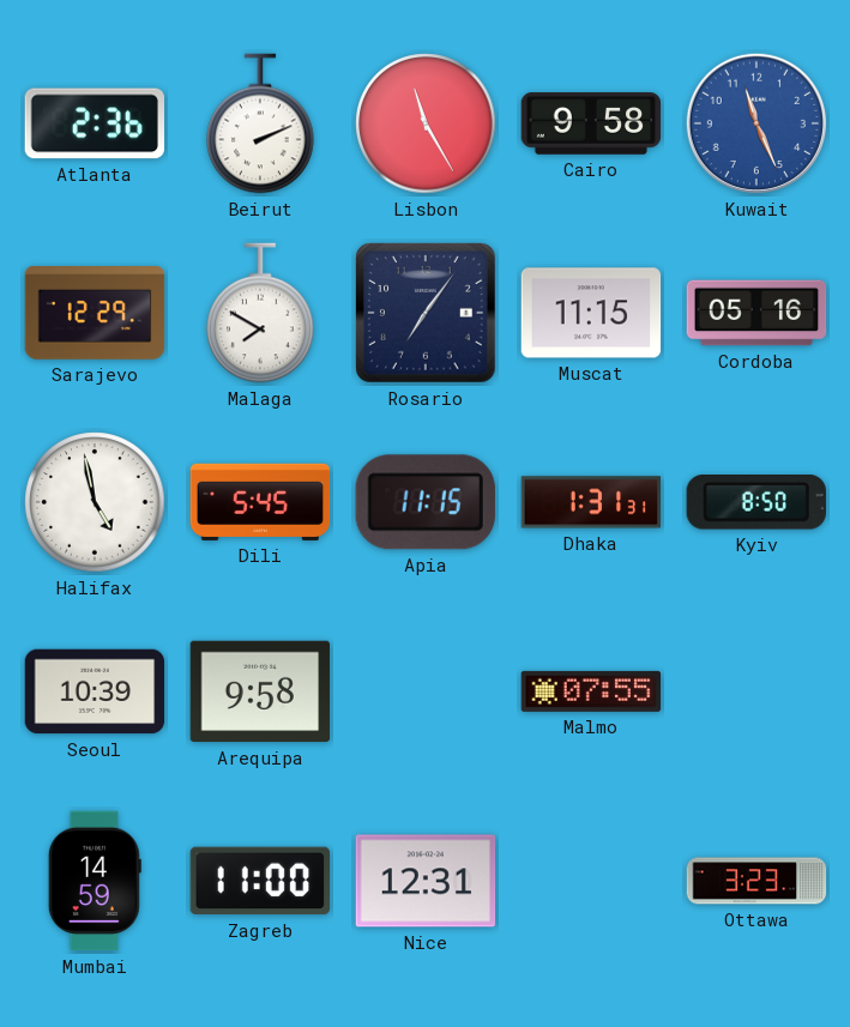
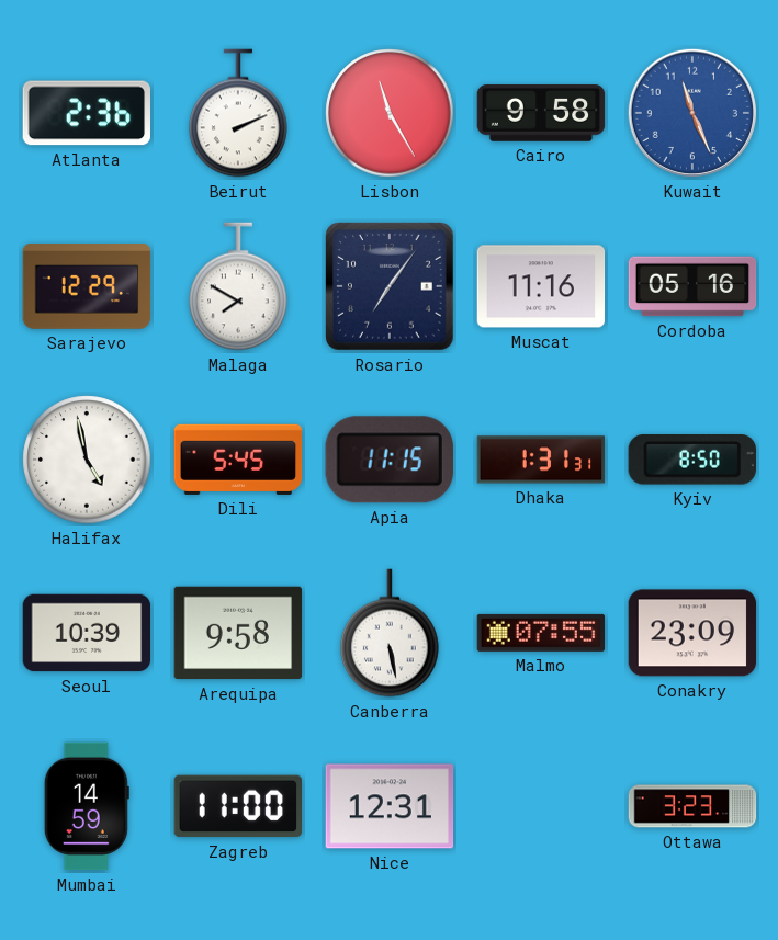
Muscat: 11:15 -> 11:16
Canberra: none -> 5:28
Conakry: none -> 23:09
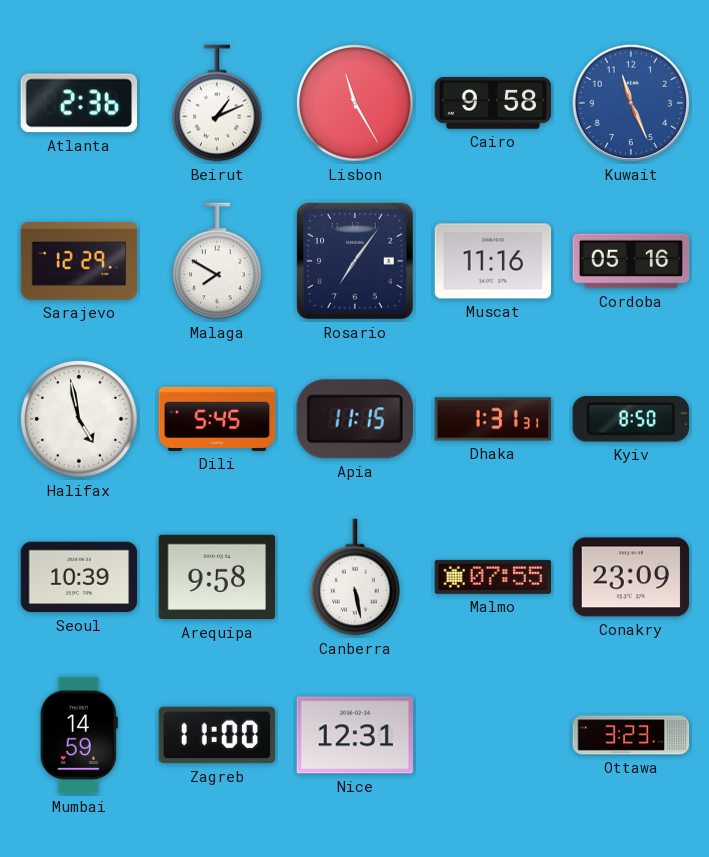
Beirut: 2:11 -> 1:11
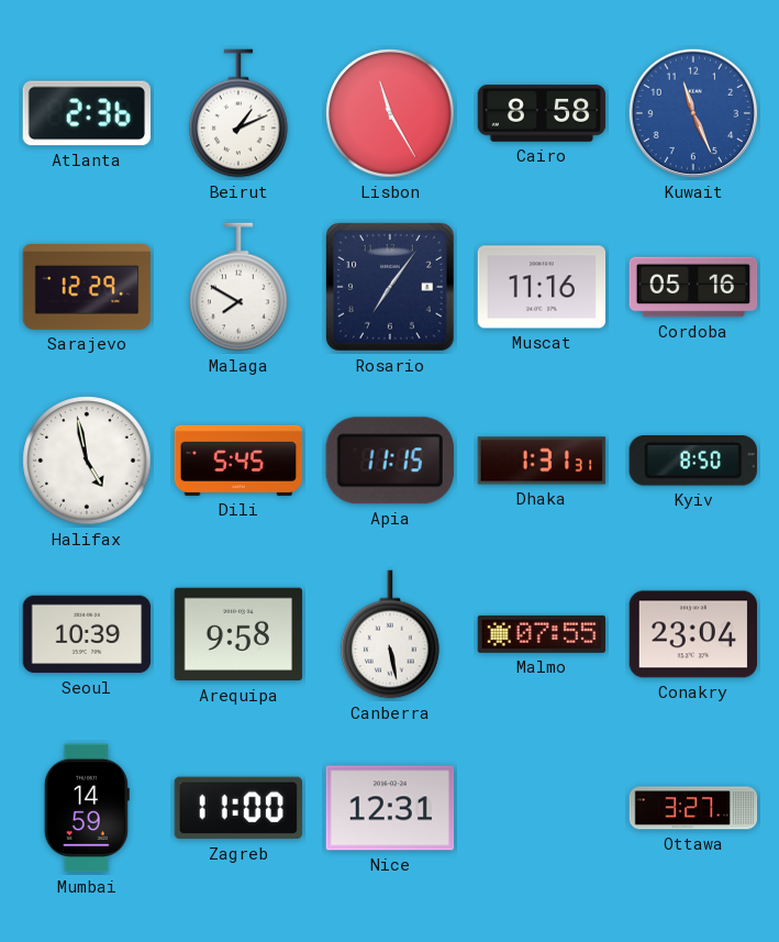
Cairo: 9:58 -> 8:58
Conakry: 23:09 -> 23:04
Ottawa: 3:23 -> 3:27
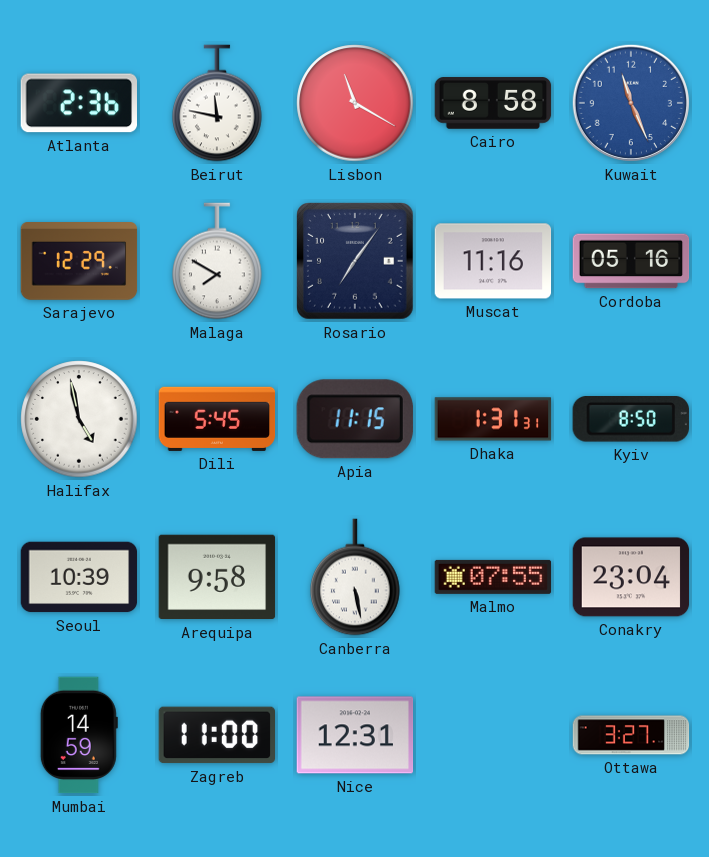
Beirut: 1:11 -> 11:47
Lisbon: 11:25 -> 11:20
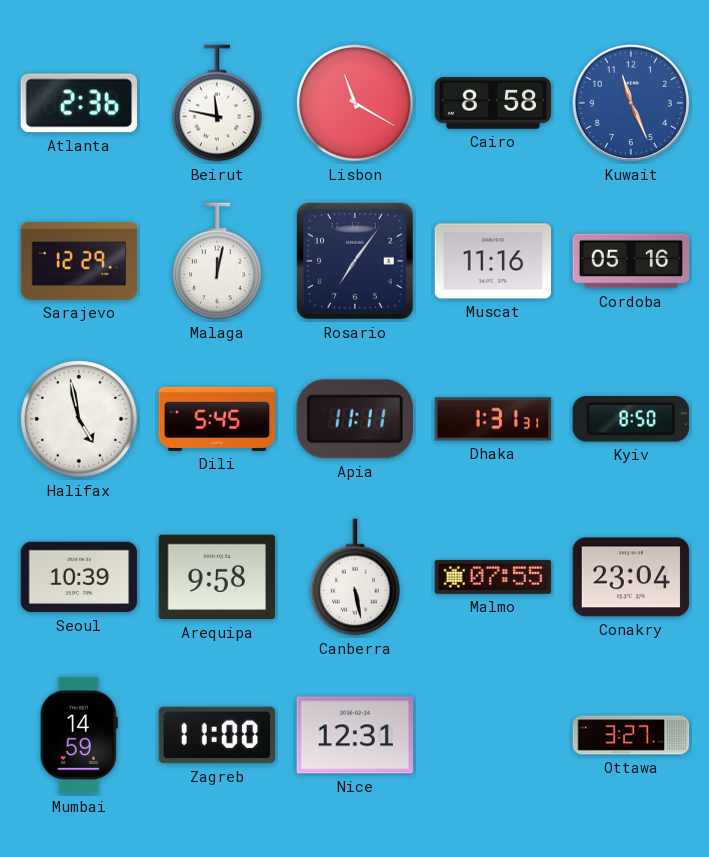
Malaga: 7:50 -> 12:02
Apia: 11:15 -> 11:11
